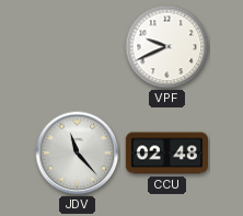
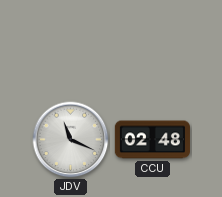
VPF: 9:41 -> none
JDV: 11:23 -> 11:19
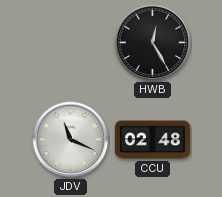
HWB: none -> 12:25
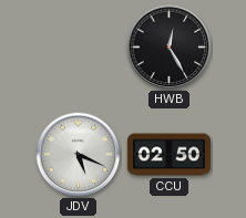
JDV: 11:19 -> 5:19
CCU: 02:48 -> 02:50
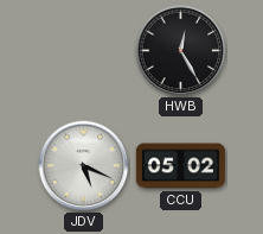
CCU: 02:50 -> 05:02
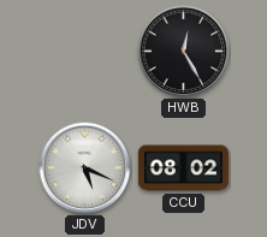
CCU: 05:02 -> 08:02
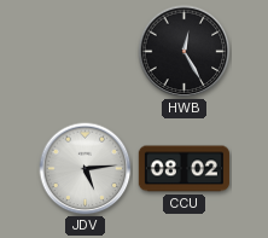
JDV: 5:19 -> 5:14
